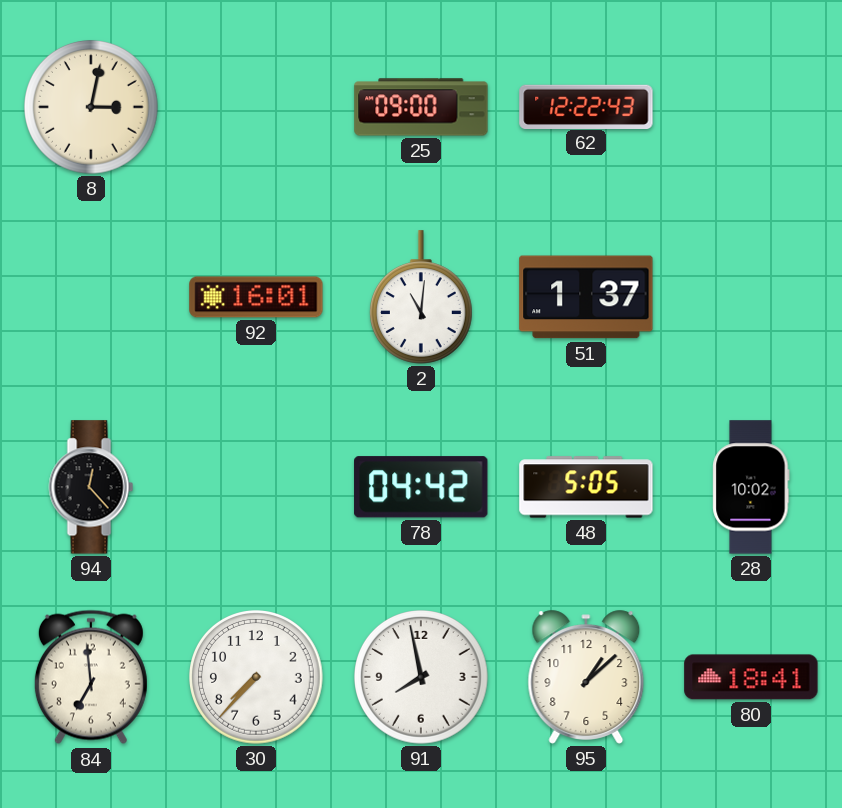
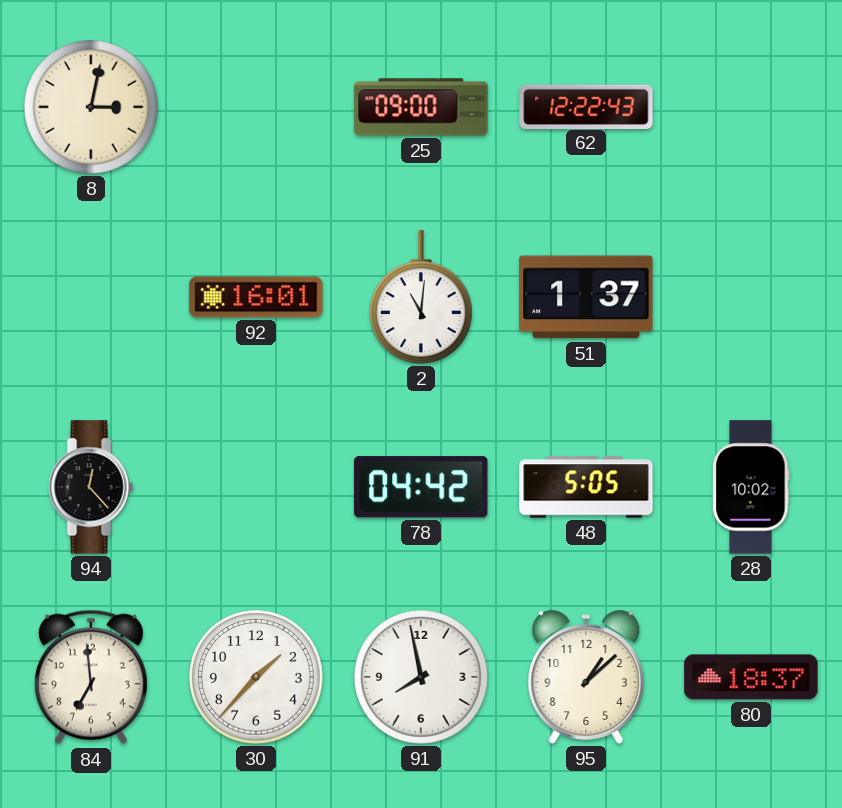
30: 7:37 -> 1:37
80: 18:41 -> 18:37
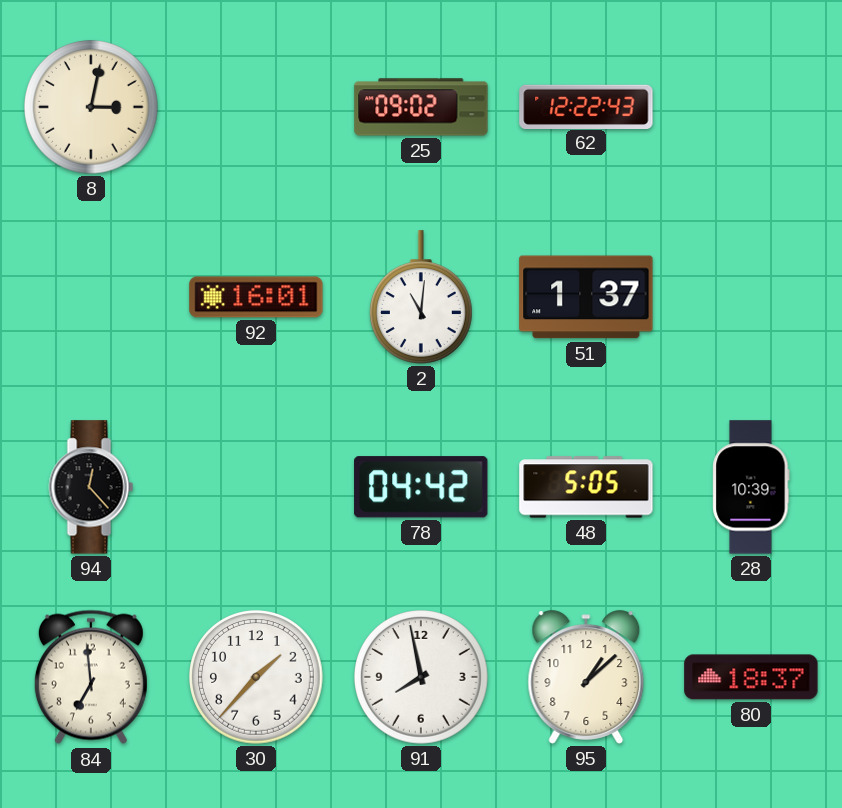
25: 09:00 -> 09:02
28: 10:02 -> 10:39
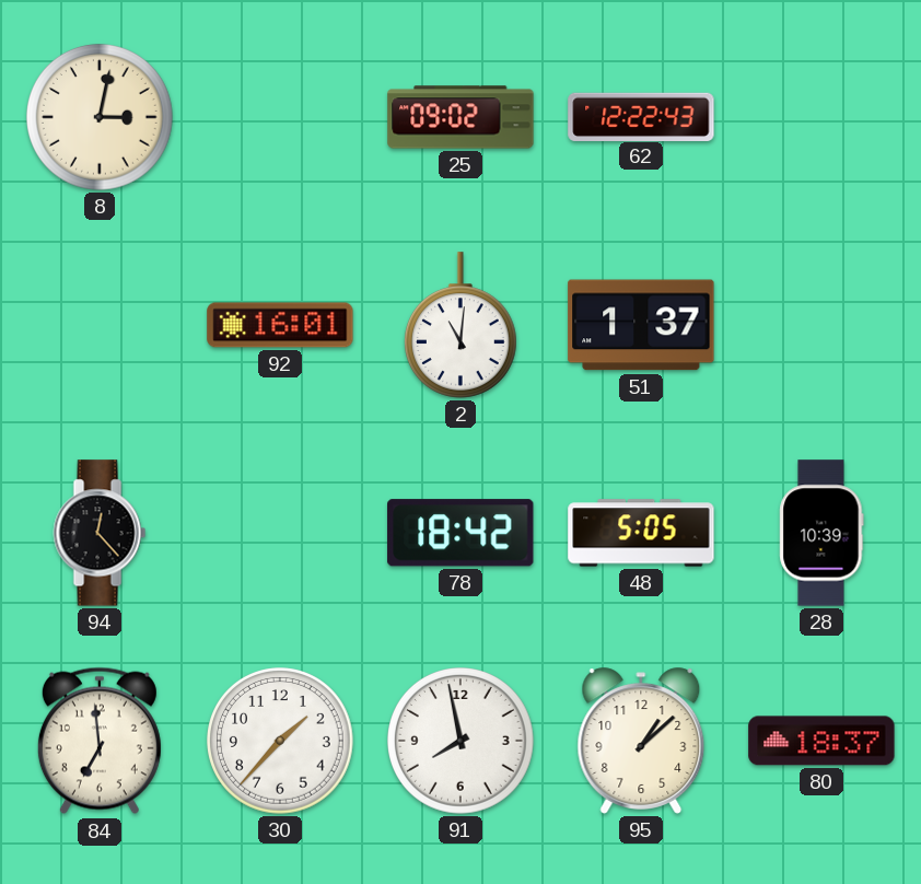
78: 04:42 -> 18:42
